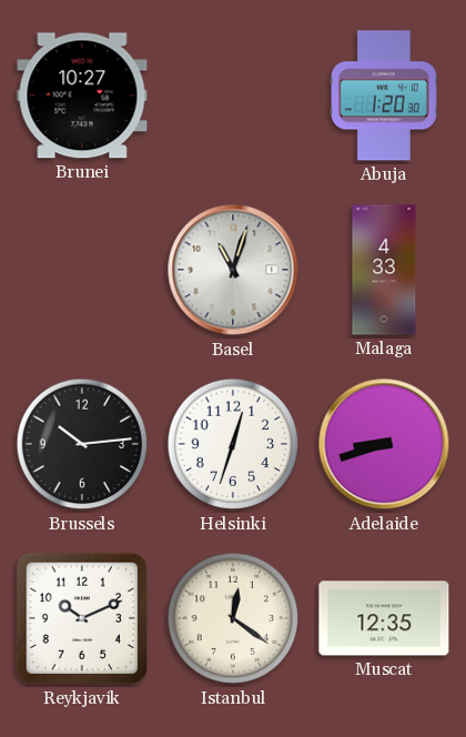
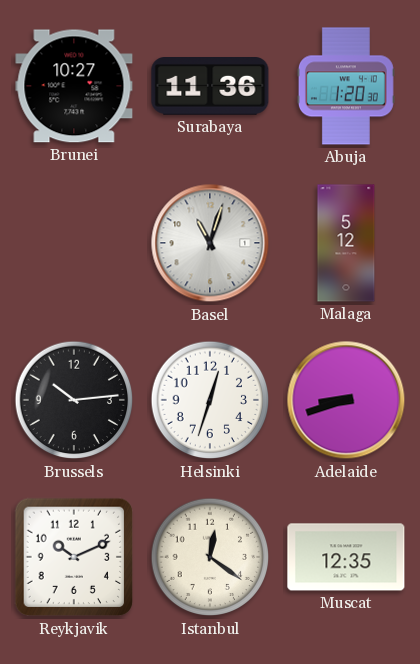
Surabaya: none -> 11:36
Malaga: 4:33 -> 5:12
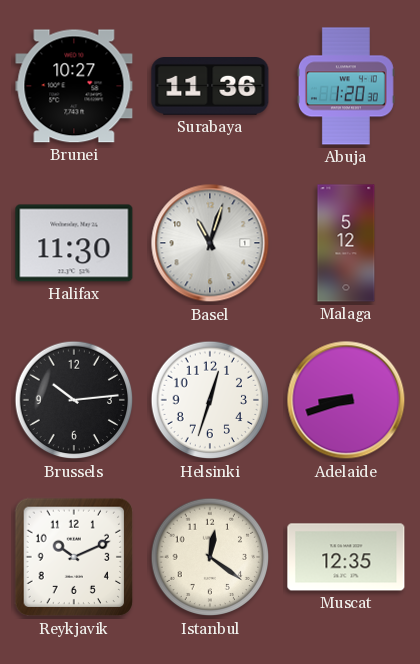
Halifax: none -> 11:30
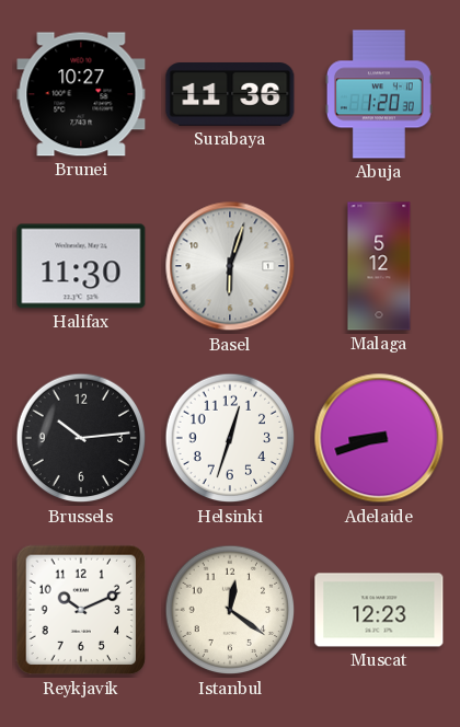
Basel: 11:03 -> 6:03
Muscat: 12:35 -> 12:23
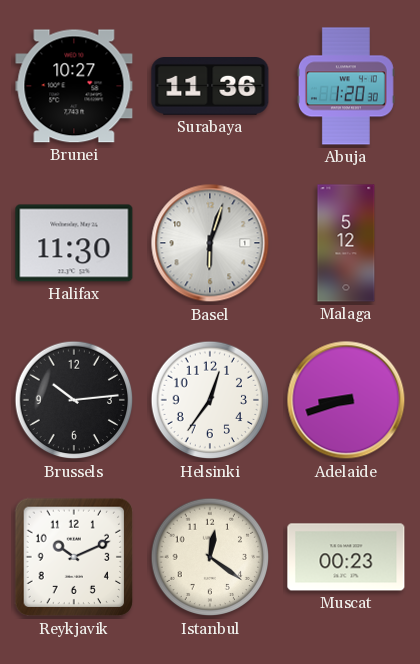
Helsinki: 12:33 -> 12:36
Muscat: 12:23 -> 00:23
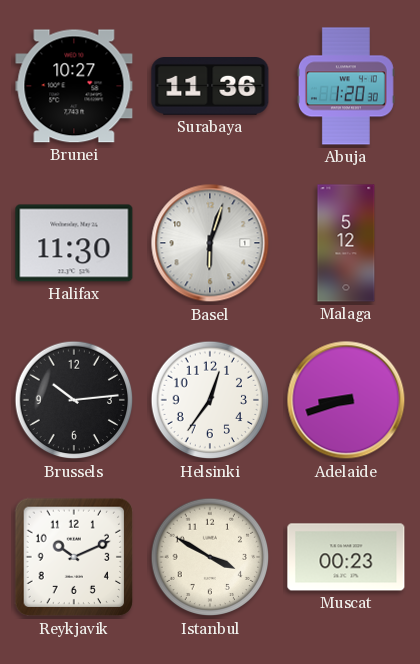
Istanbul: 12:21 -> 3:50
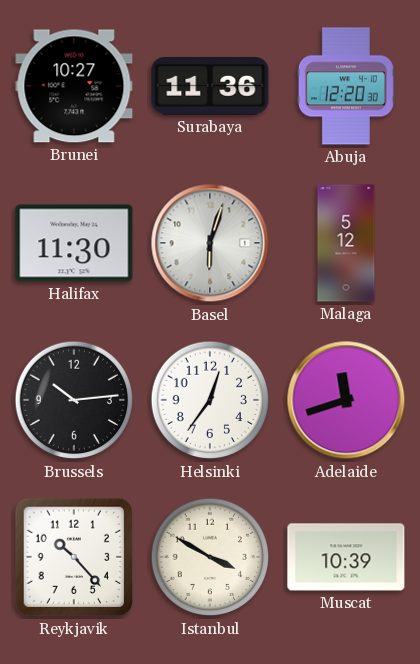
Abuja: 1:20 -> 12:20
Adelaide: 8:42 -> 11:42
Reykjavik: 10:11 -> 10:23
Muscat: 00:23 -> 10:39
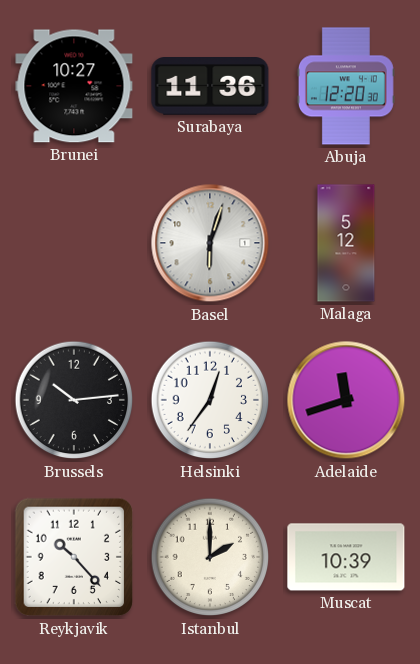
Halifax: 11:30 -> none
Istanbul: 3:50 -> 2:00
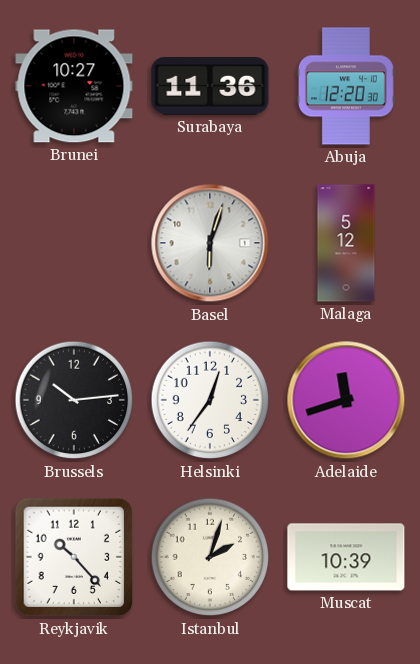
Istanbul: 2:00 -> 2:03
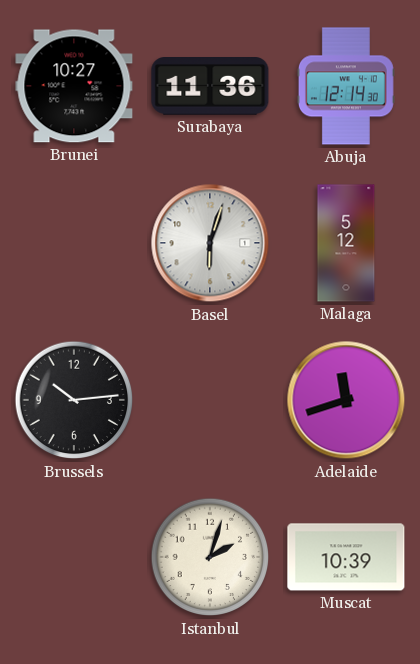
Abuja: 12:20 -> 12:14
Helsinki: 12:36 -> none
Reykjavik: 10:23 -> none
